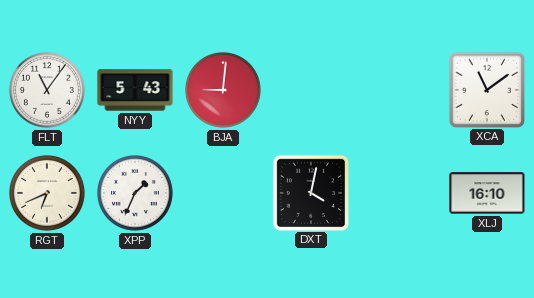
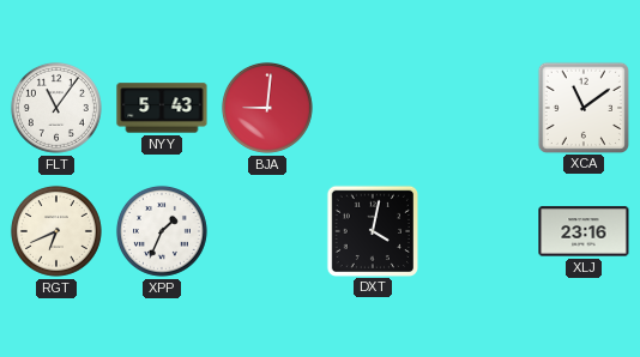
XLJ: 16:10 -> 23:16
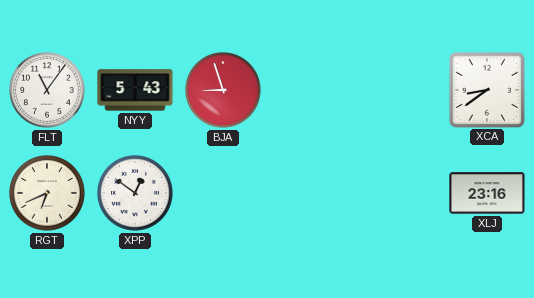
BJA: 9:01 -> 8:57
XCA: 11:09 -> 8:39
XPP: 1:34 -> 12:51
DXT: 4:02 -> none
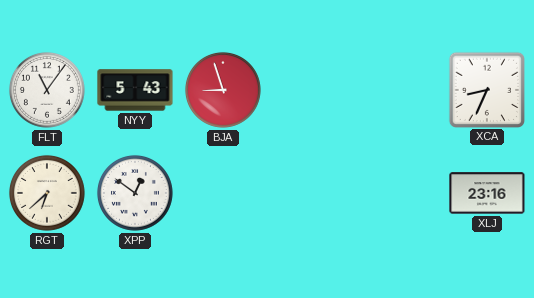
XCA: 8:39 -> 8:34
RGT: 6:41 -> 6:38
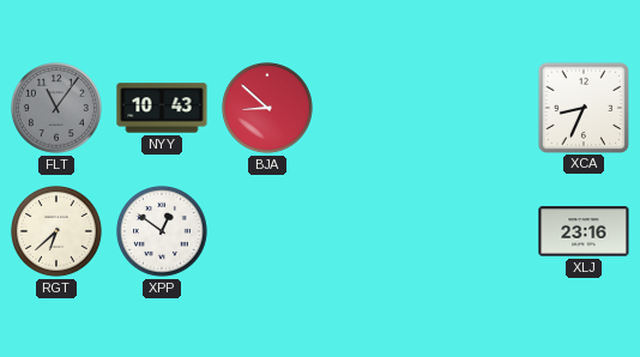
FLT dial: white -> grey
NYY: 5:43 -> 10:43
BJA: 8:57 -> 8:52
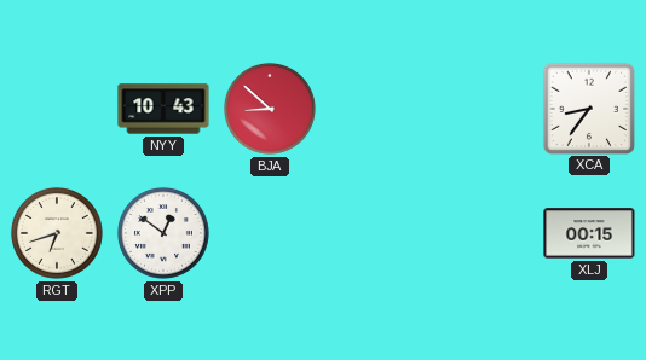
FLT: 11:06 -> none
XCA: 8:34 -> 8:36
RGT: 6:38 -> 6:42
XLJ: 23:16 -> 00:15
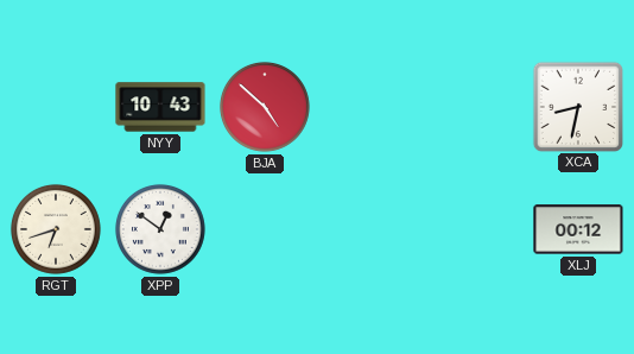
BJA: 8:52 -> 4:52
XCA: 8:36 -> 8:32
XLJ: 00:15 -> 00:12
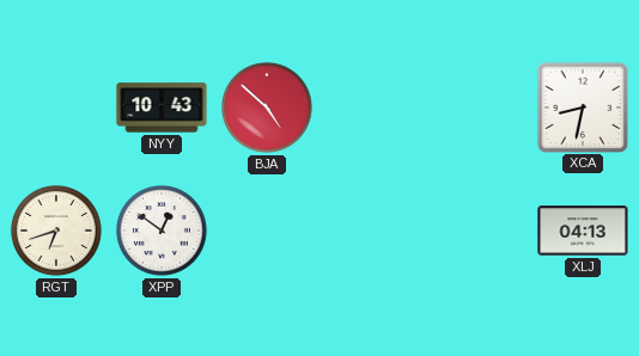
XLJ: 00:12 -> 04:13
